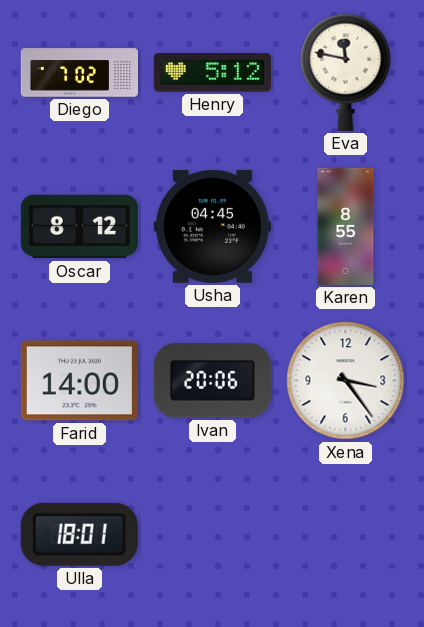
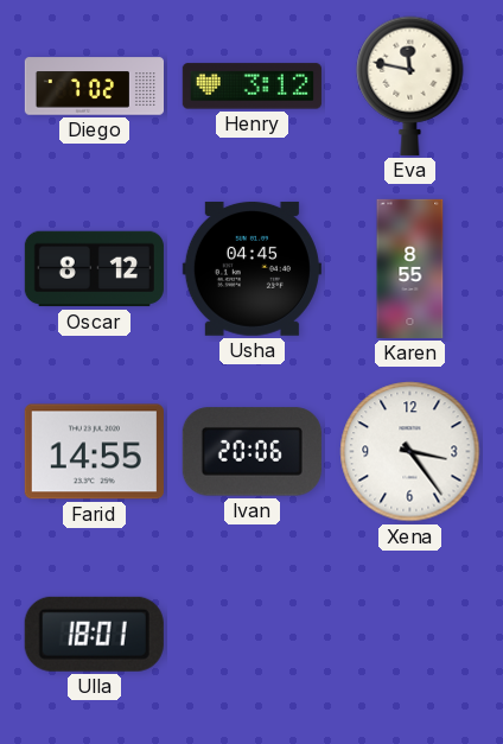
Henry: 5:12 -> 3:12
Farid: 14:00 -> 14:55
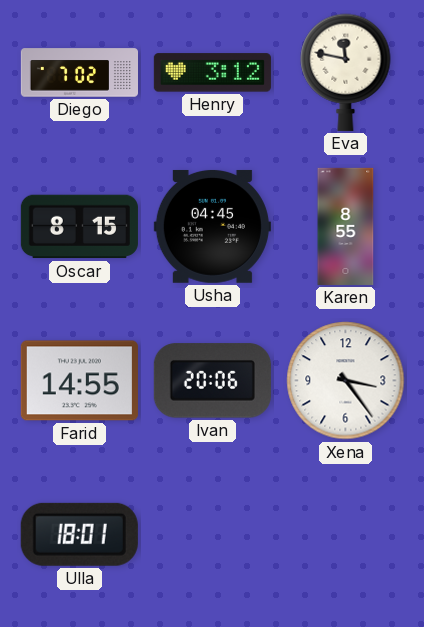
Oscar: 8:12 -> 8:15
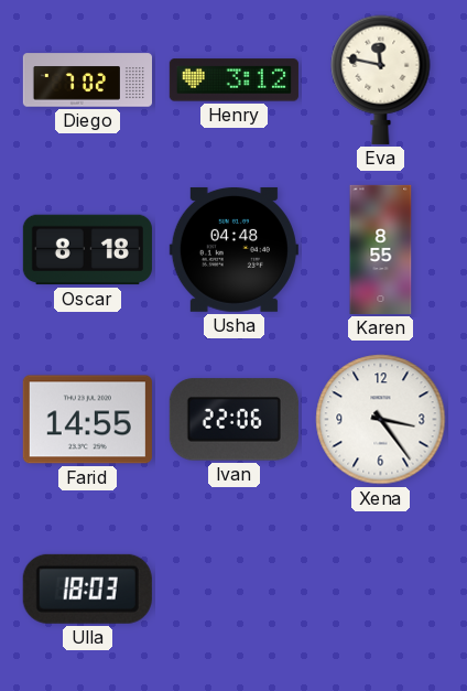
Oscar: 8:15 -> 8:18
Usha: 04:45 -> 04:48
Ivan: 20:06 -> 22:06
Ulla: 18:01 -> 18:03
